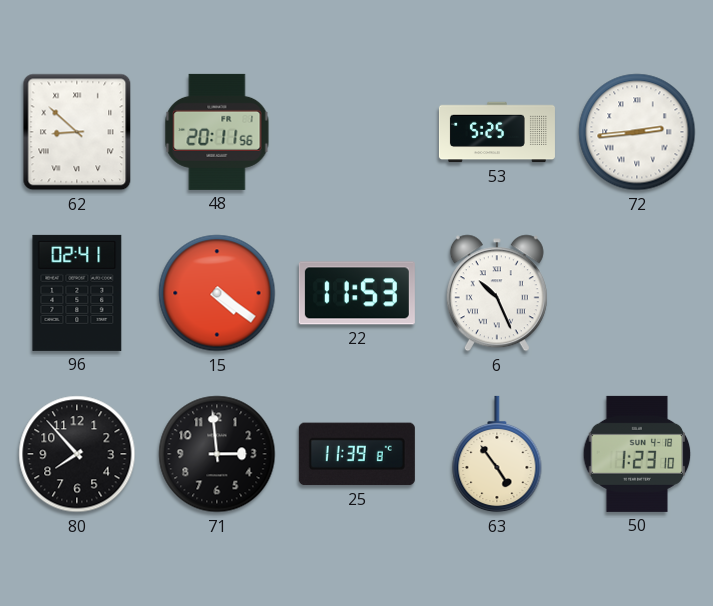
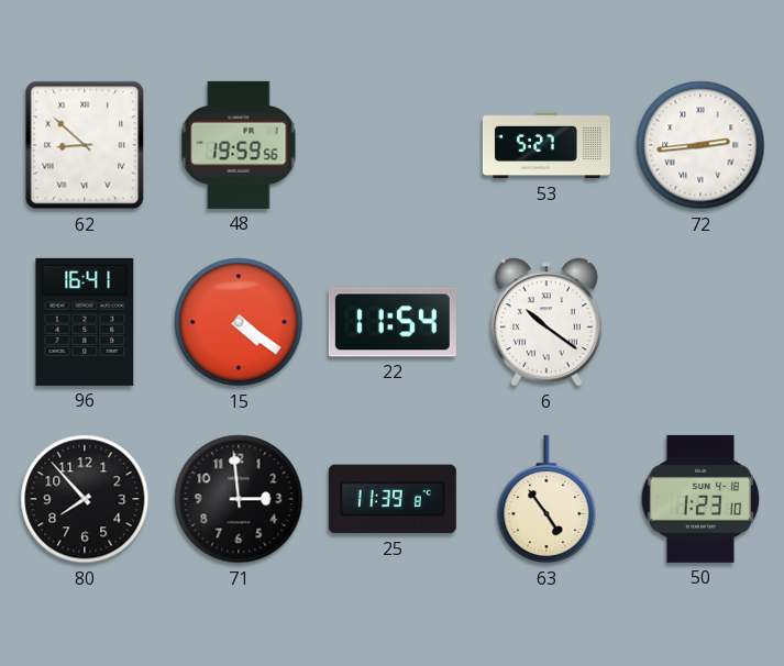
48: 20:11 -> 19:59
53: 5:25 -> 5:27
96: 02:41 -> 16:41
22: 11:53 -> 11:54
6: 10:26 -> 10:21
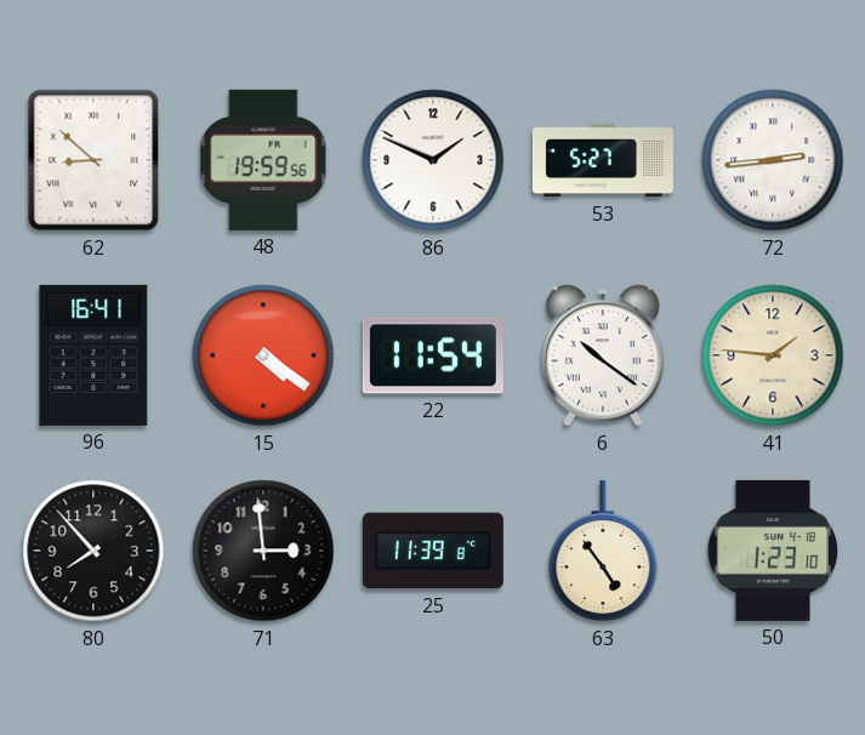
86: none -> 1:49
41: none -> 1:46
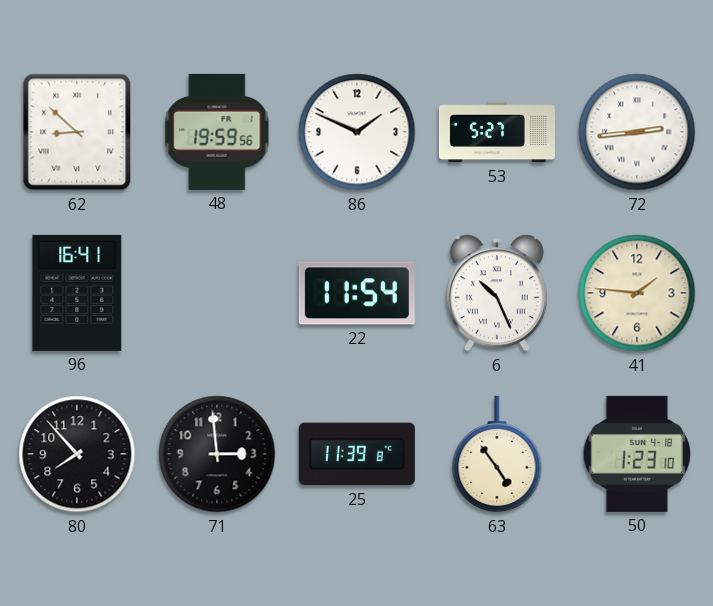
15: 4:21 -> none
6: 10:21 -> 10:26
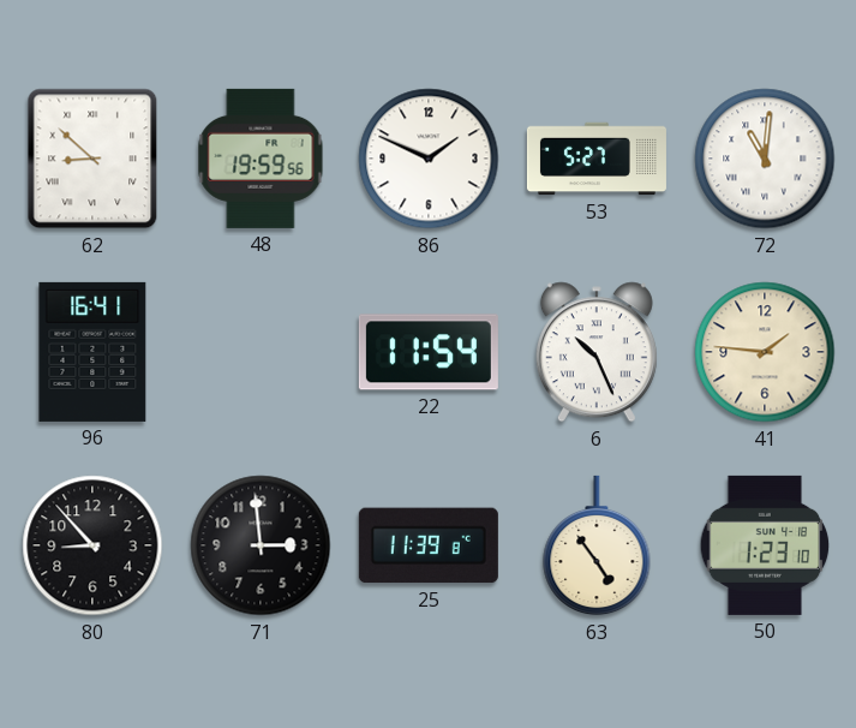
72: 2:44 -> 11:01
80: 7:53 -> 8:53
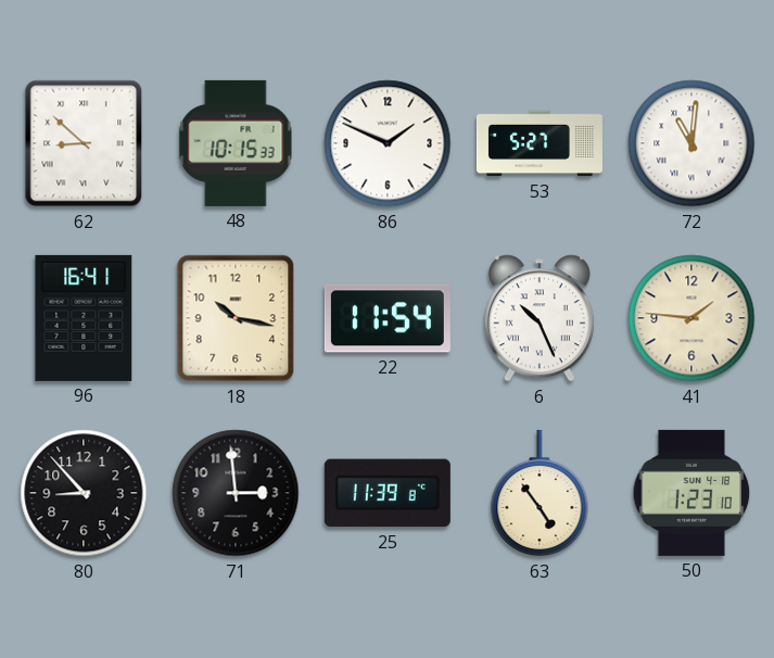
48: 19:59 -> 10:15
18: none -> 10:17
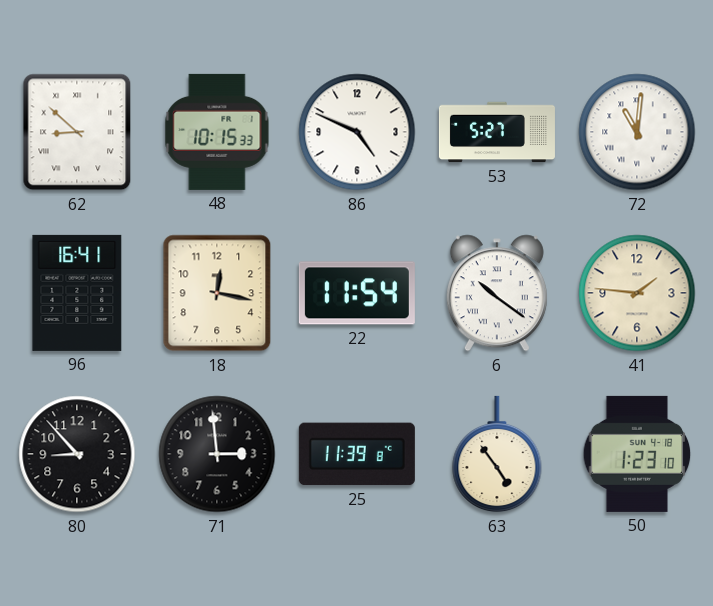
86: 1:49 -> 4:49
18: 10:17 -> 12:17
6: 10:26 -> 10:21
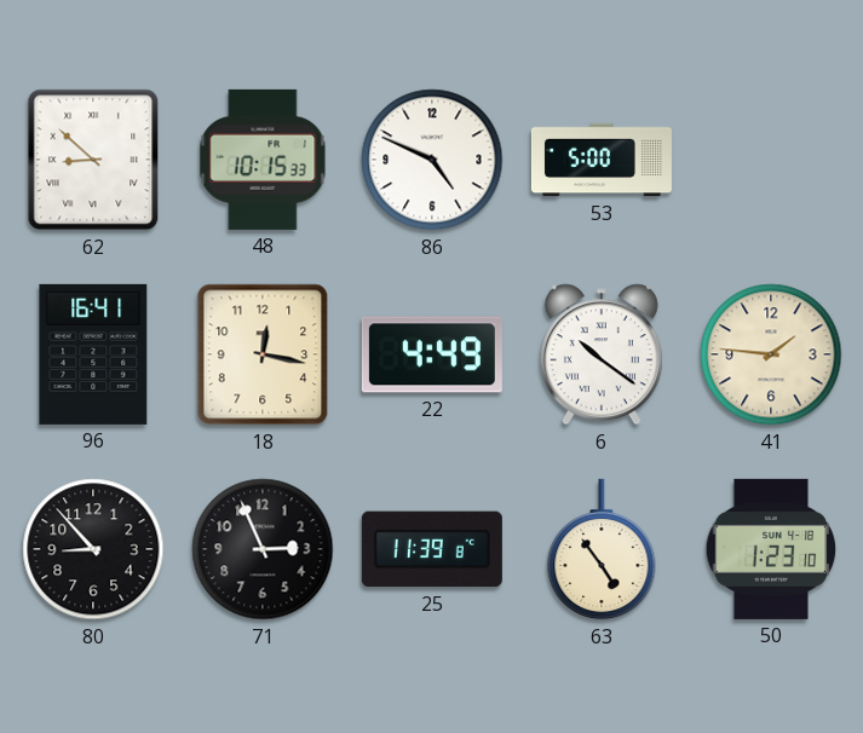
53: 5:27 -> 5:00
72: 11:01 -> none
22: 11:54 -> 4:49
71: 2:59 -> 2:56
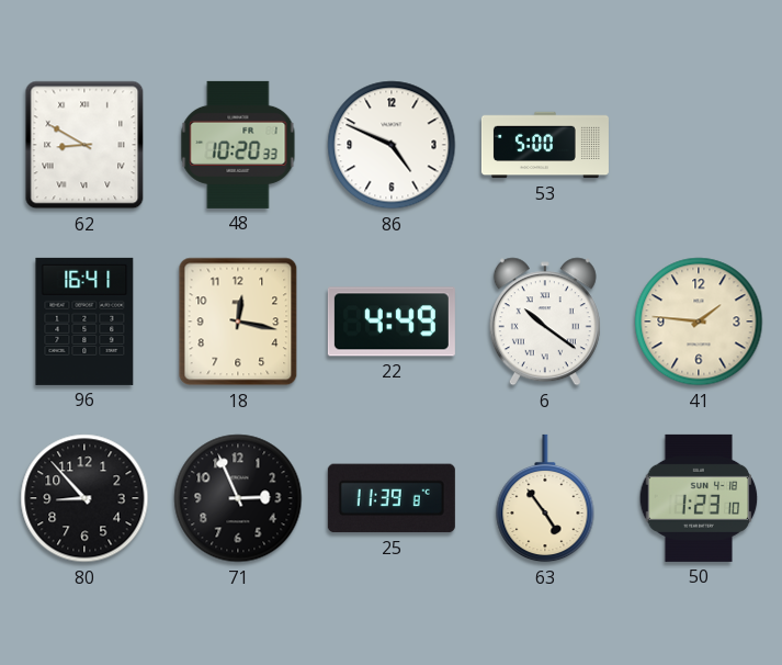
62: 8:52 -> 8:50
48: 10:15 -> 10:20
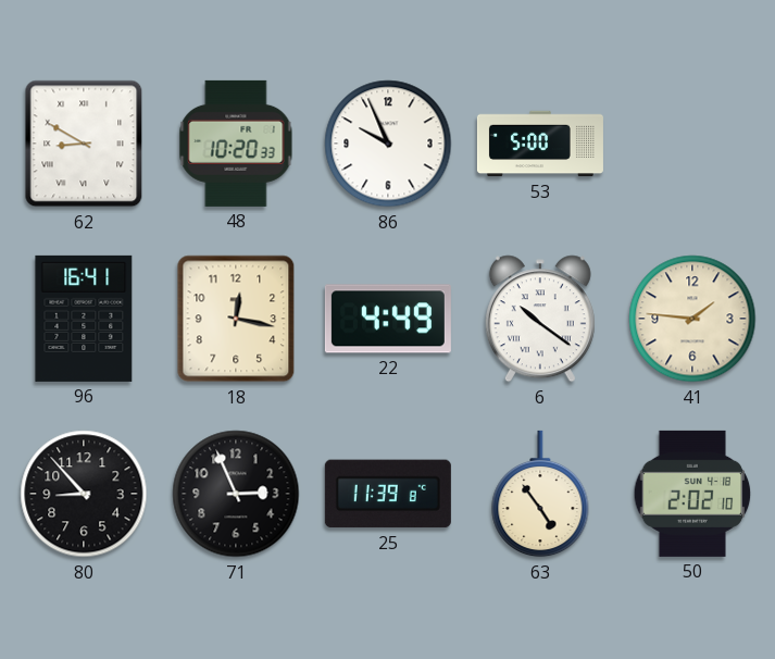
86: 4:49 -> 9:56
50: 1:23 -> 2:02
